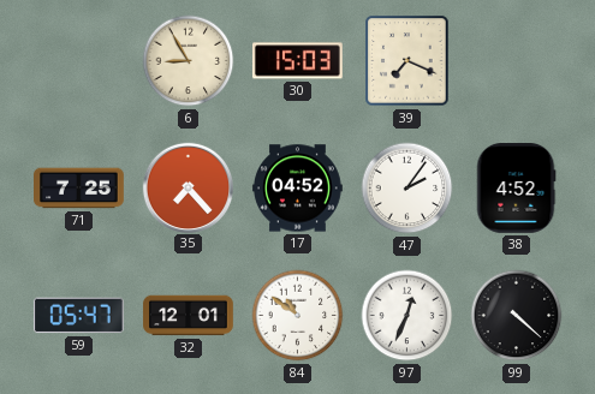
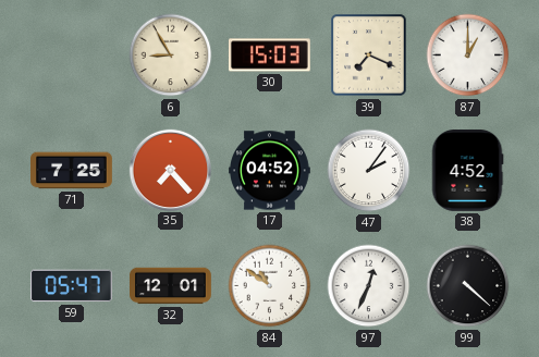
87: none -> 1:00
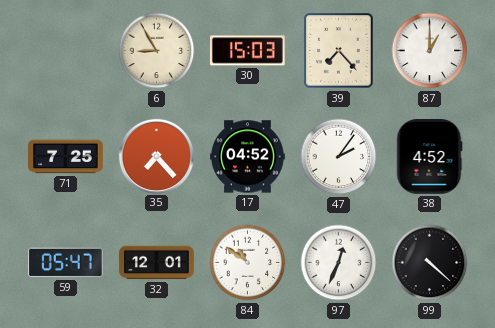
39: 7:19 -> 7:23
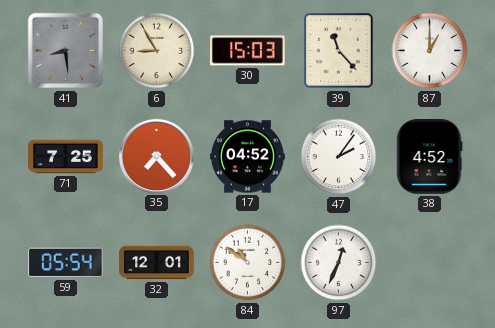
41: none -> 8:29
39: 7:23 -> 11:23
59: 05:47 -> 05:54
99: 4:22 -> none
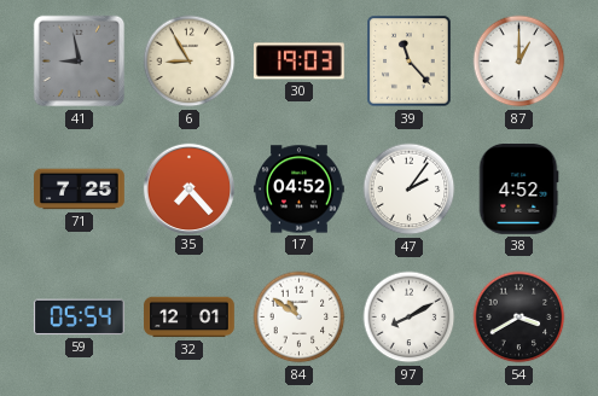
41: 8:29 -> 8:58
30: 15:03 -> 19:03
97: 12:34 -> 8:10
54: none -> 3:40
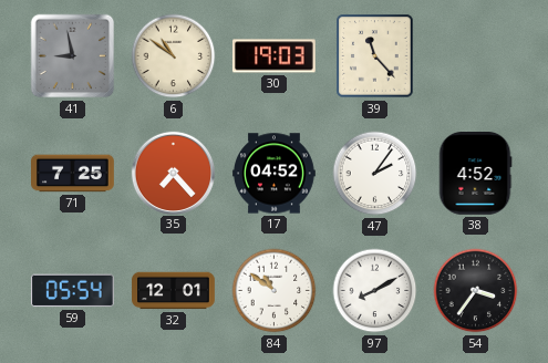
6: 8:55 -> 10:51
87: 1:00 -> none
54: 3:40 -> 3:36
